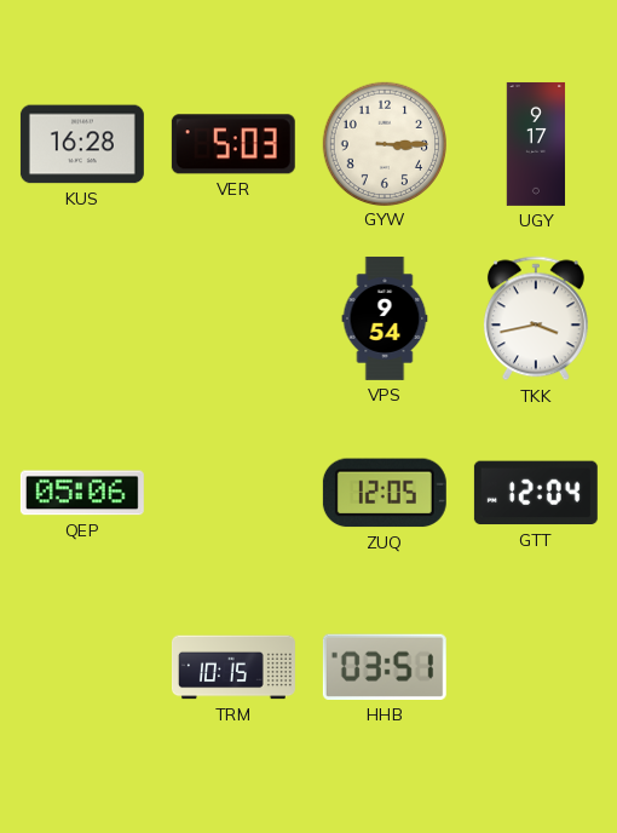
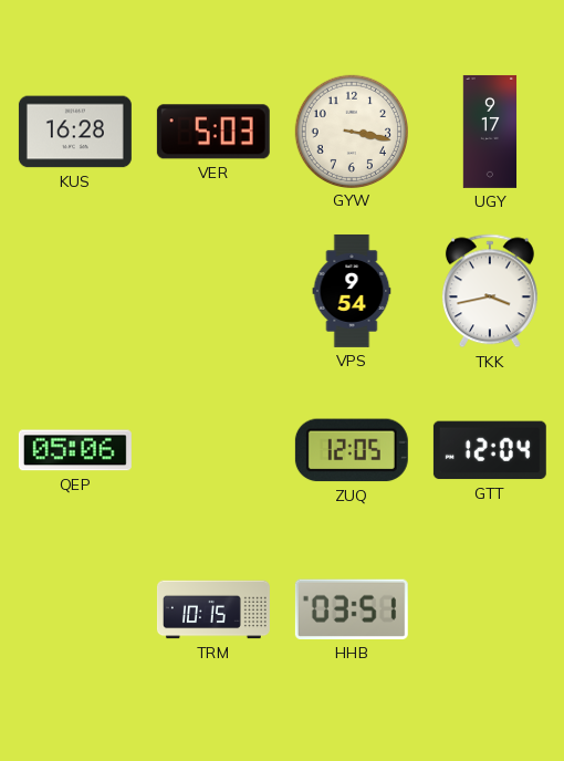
GYW: 3:15 -> 3:17
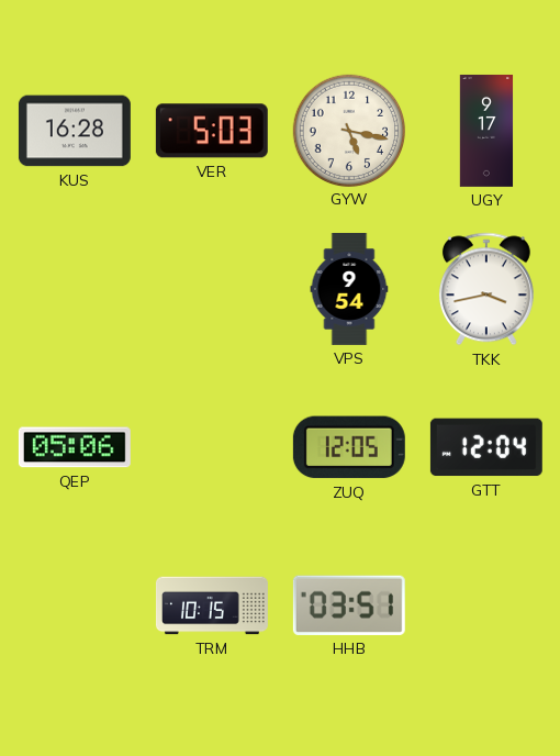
GYW: 3:17 -> 5:17
